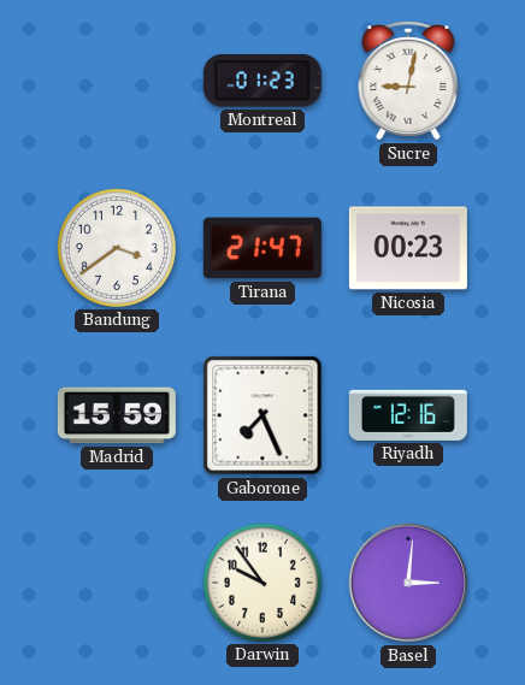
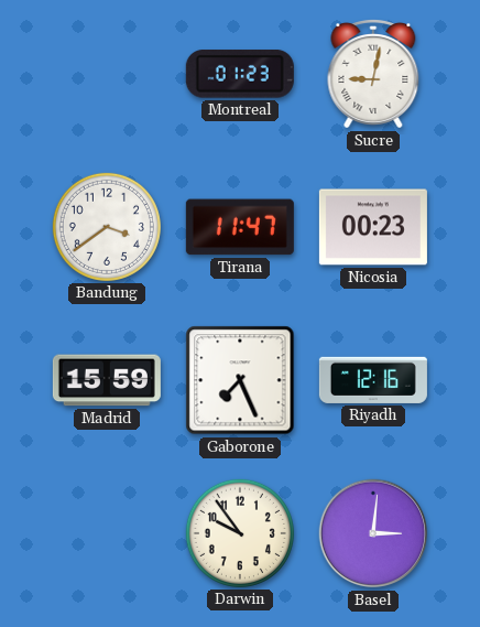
Tirana: 21:47 -> 11:47
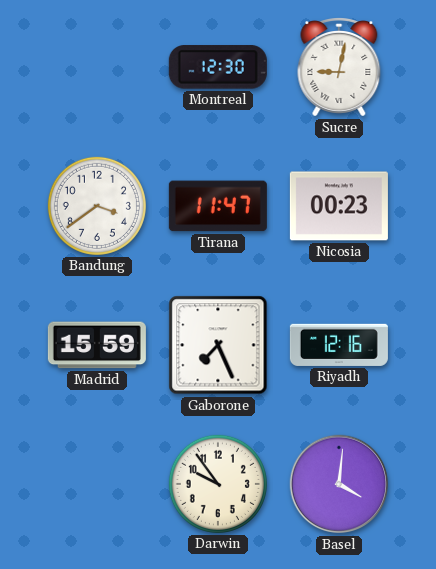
Montreal: 01:23 -> 12:30
Basel: 3:01 -> 4:01
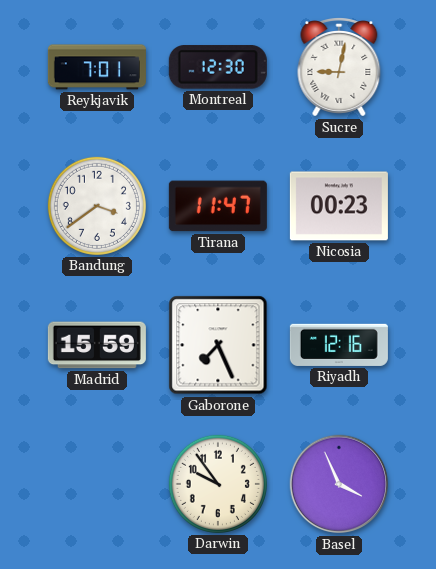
Reykjavik: none -> 7:01
Basel: 4:01 -> 3:56
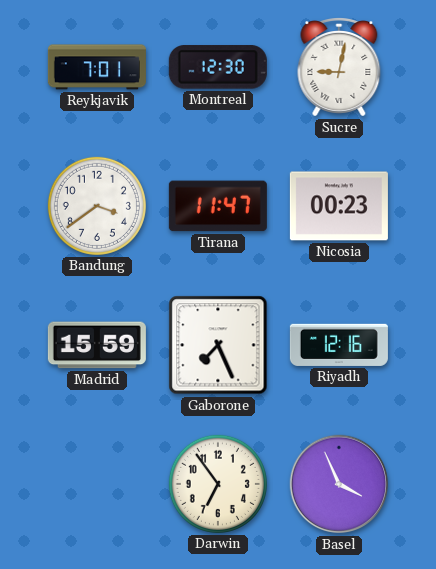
Darwin: 9:54 -> 6:54
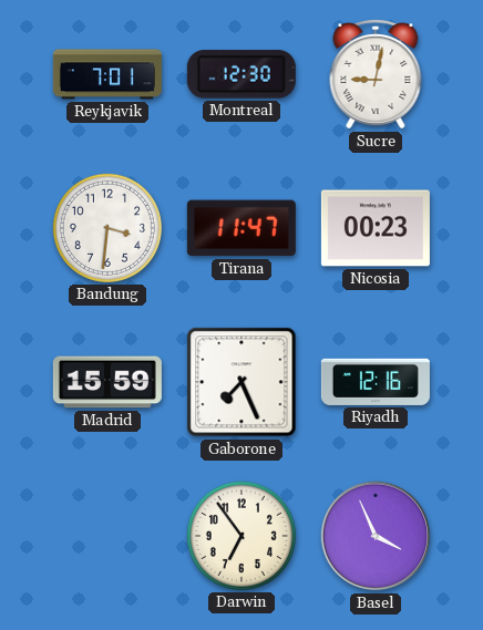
Bandung: 3:39 -> 3:31
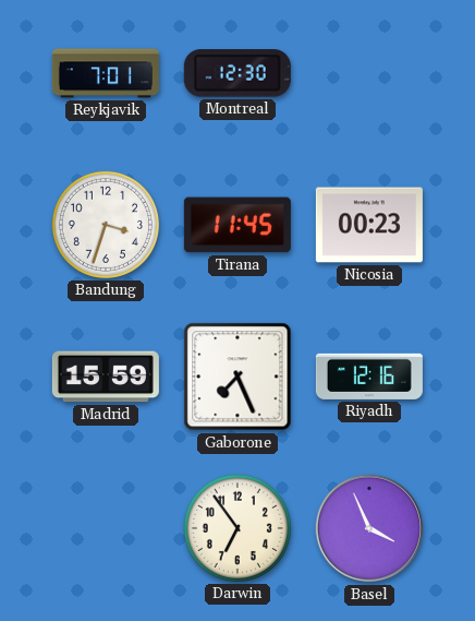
Sucre: 9:02 -> none
Bandung: 3:31 -> 3:33
Tirana: 11:47 -> 11:45
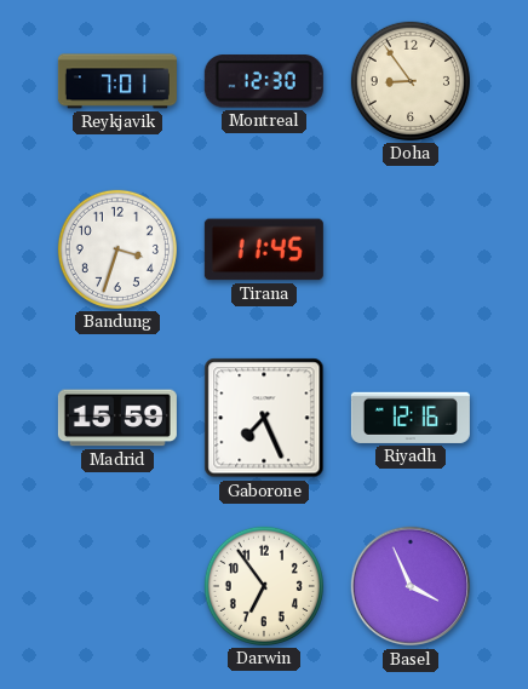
Doha: none -> 8:54
Nicosia: 00:23 -> none
